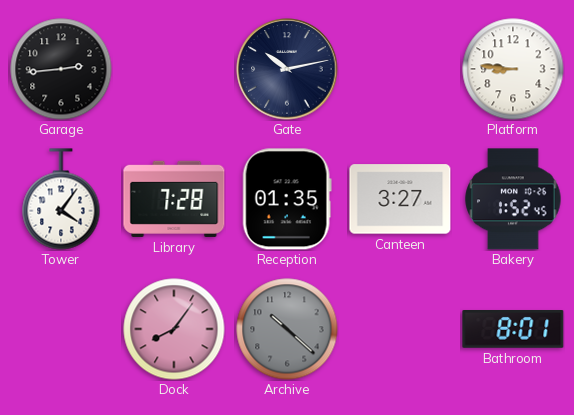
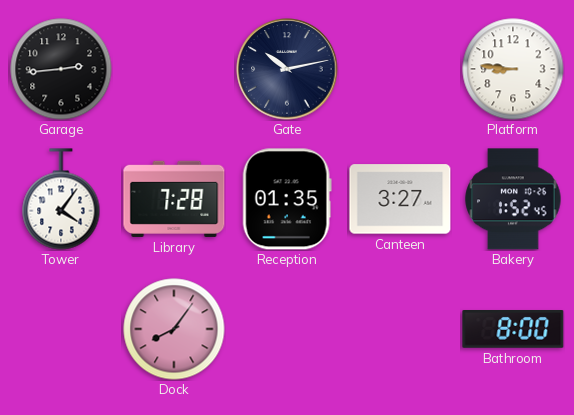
Archive: 10:22 -> none
Bathroom: 8:01 -> 8:00
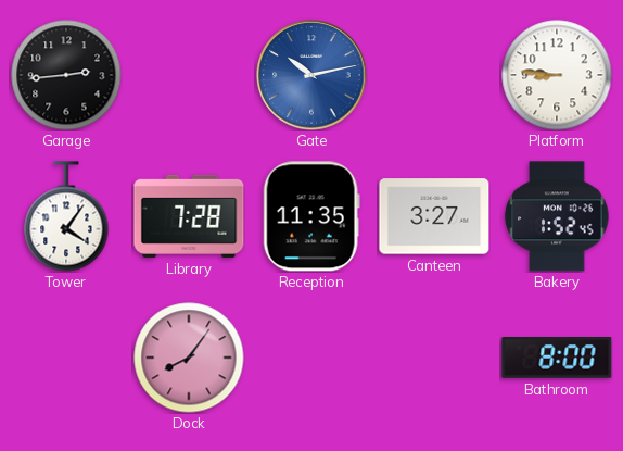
Gate dial: navy -> blue
Reception: 01:35 -> 11:35
